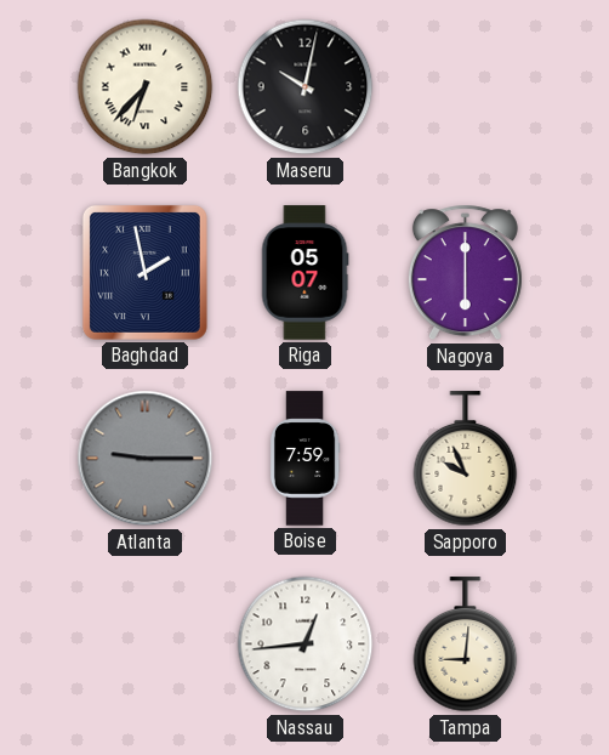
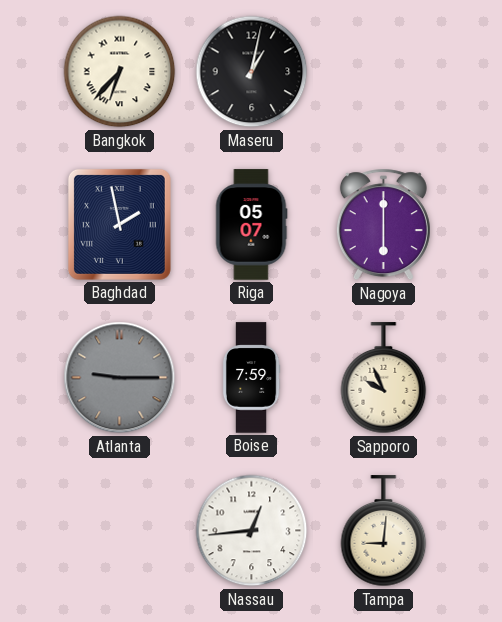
Maseru: 10:02 -> 1:02
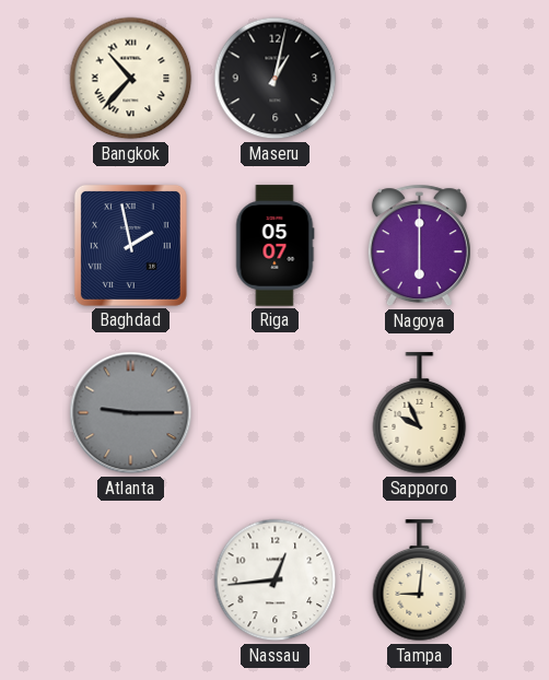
Bangkok: 6:37 -> 10:37
Boise: 7:59 -> none
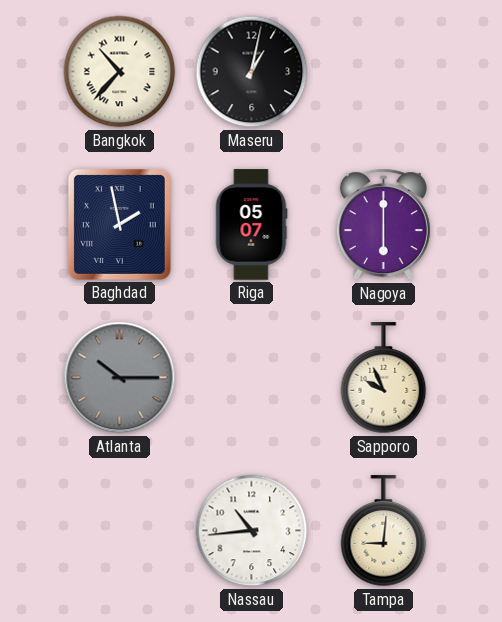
Atlanta: 9:15 -> 10:15
Nassau: 12:44 -> 10:44
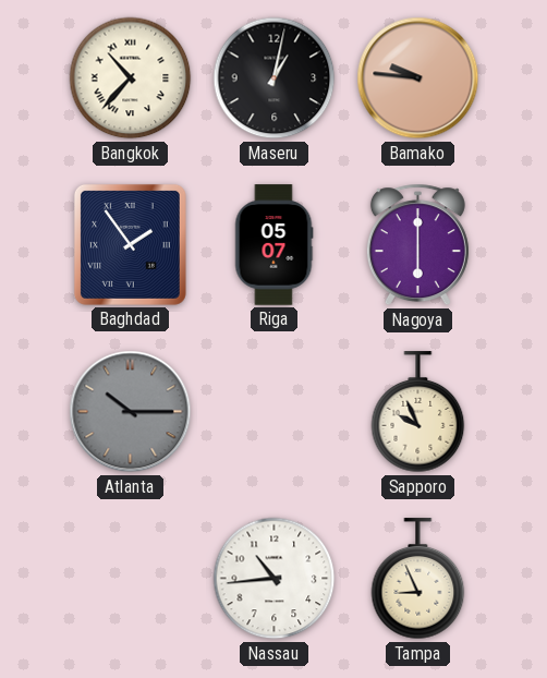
Bamako: none -> 9:46
Baghdad: 1:58 -> 1:54
Tampa: 9:01 -> 8:56
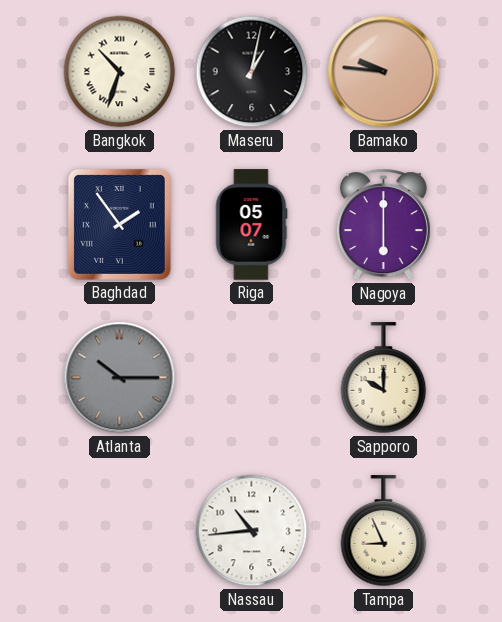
Bangkok: 10:37 -> 10:33
Sapporo: 9:56 -> 10:00
